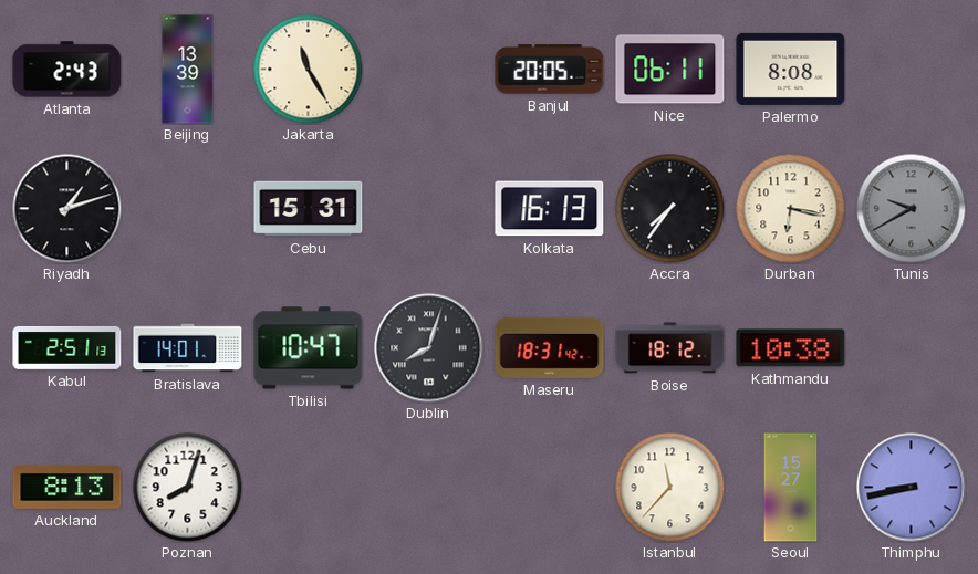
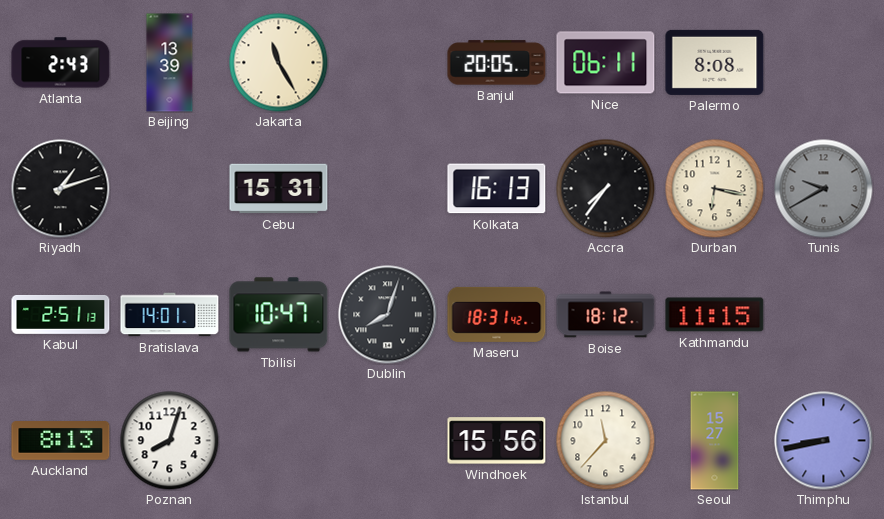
Kathmandu: 10:38 -> 11:15
Windhoek: none -> 15:56
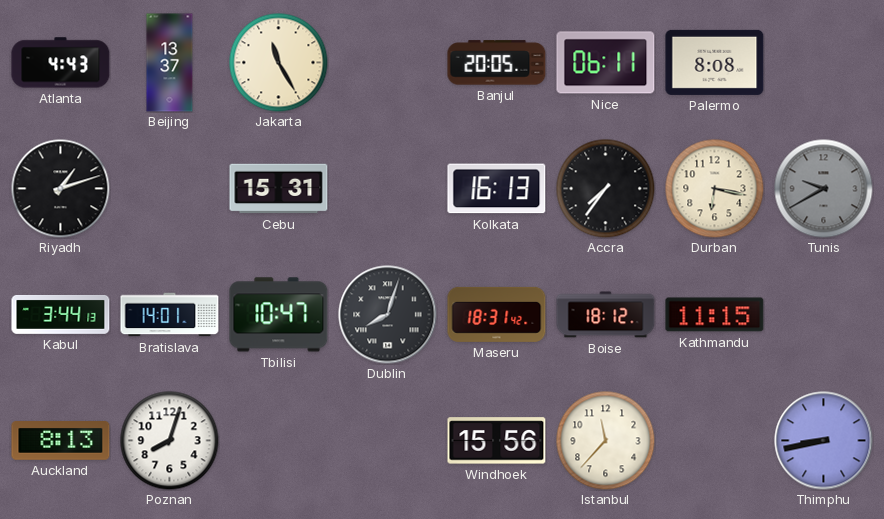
Atlanta: 2:43 -> 4:43
Beijing: 13:39 -> 13:37
Kabul: 2:51 -> 3:44
Seoul: 15:27 -> none
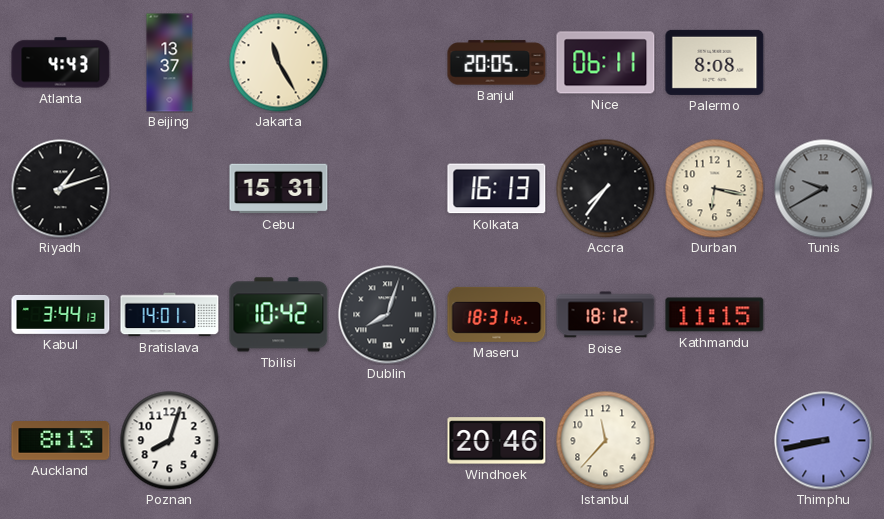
Tbilisi: 10:47 -> 10:42
Windhoek: 15:56 -> 20:46
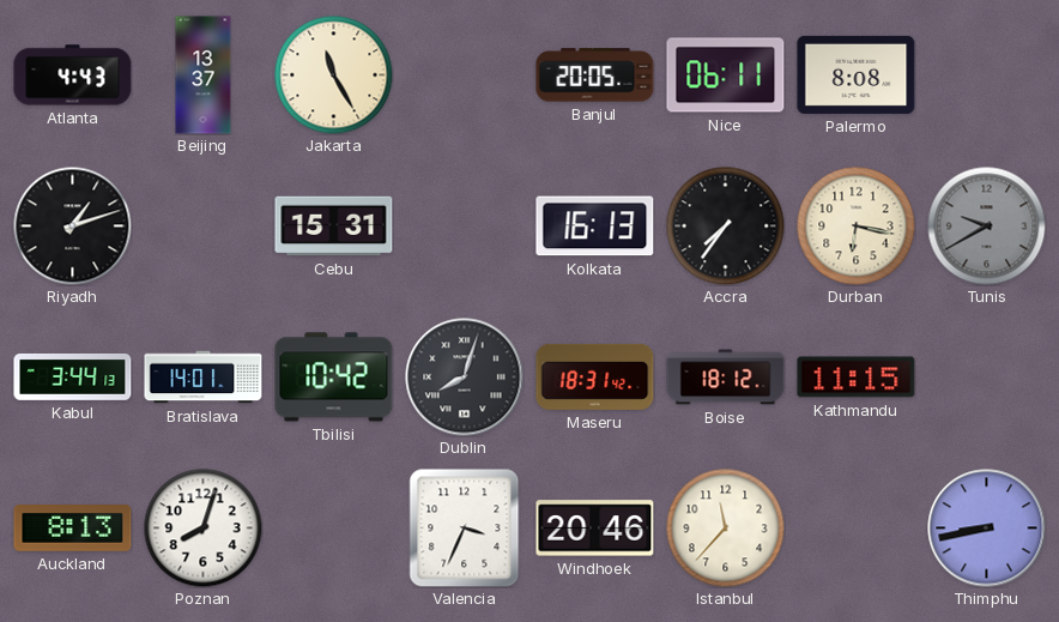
Valencia: none -> 3:34
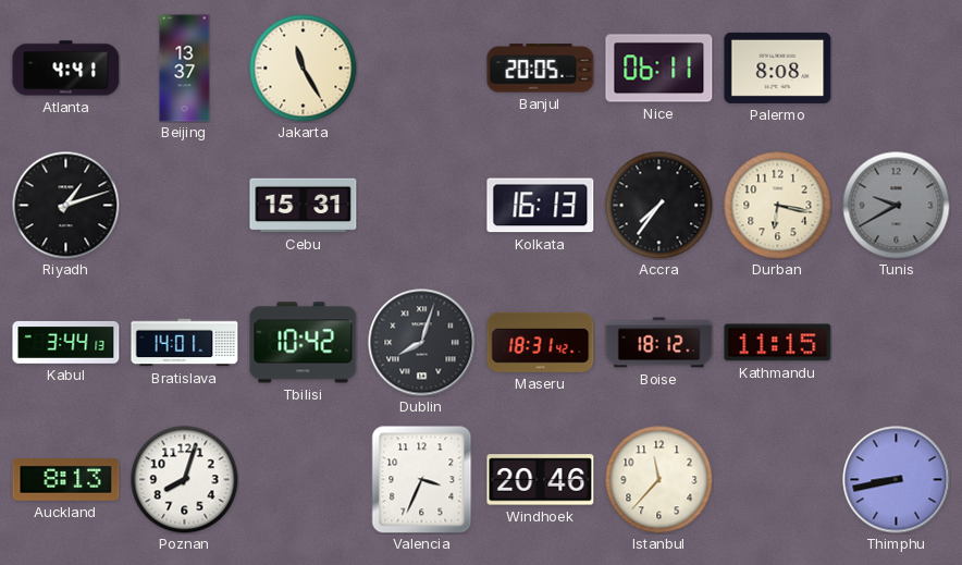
Atlanta: 4:43 -> 4:41
